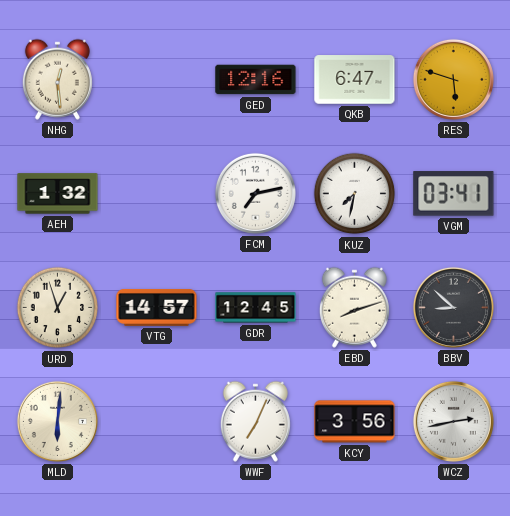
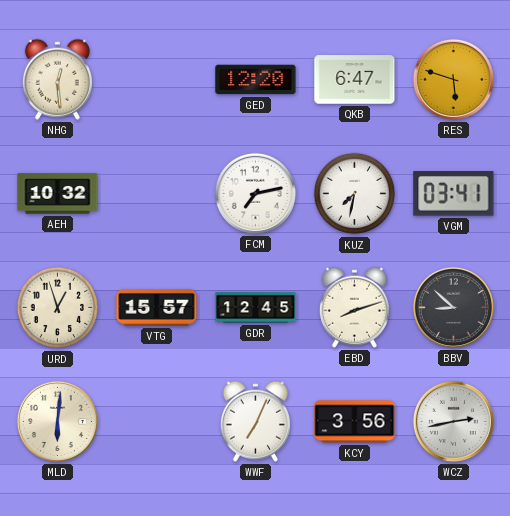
GED: 12:16 -> 12:20
AEH: 1:32 -> 10:32
VTG: 14:57 -> 15:57
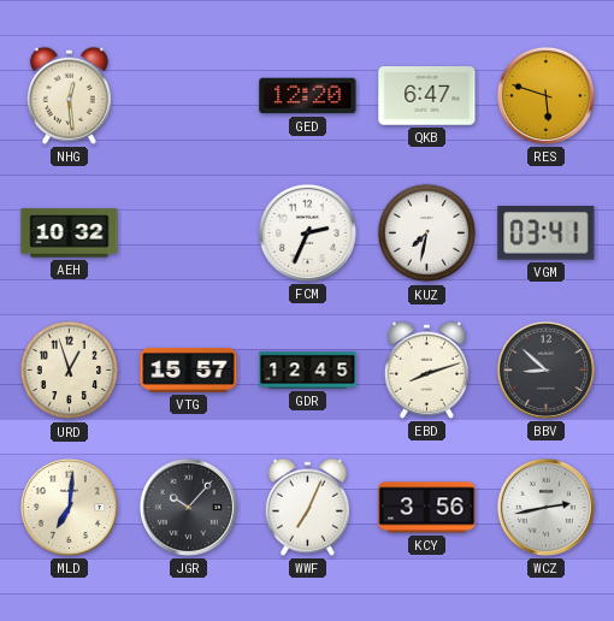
FCM: 7:13 -> 2:34
MLD: 6:01 -> 7:01
JGR: none -> 10:07
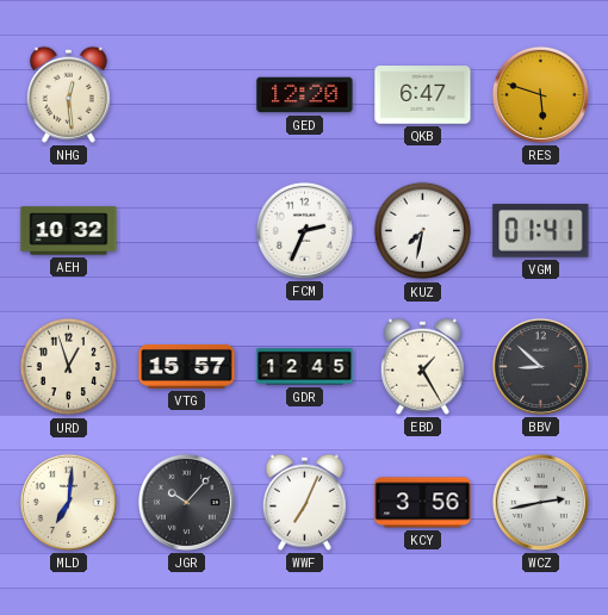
VGM: 03:41 -> 01:41
EBD: 8:12 -> 1:25
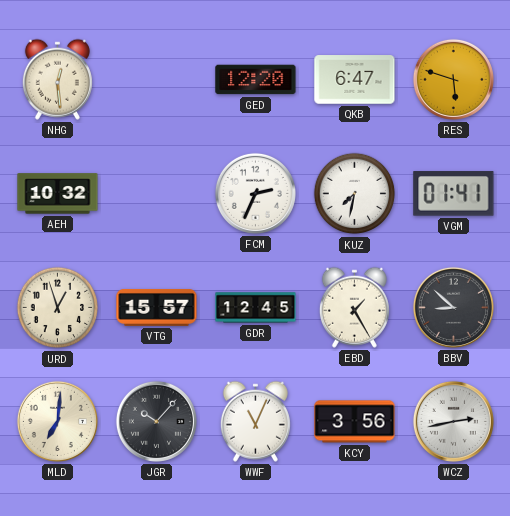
WWF: 7:04 -> 11:04
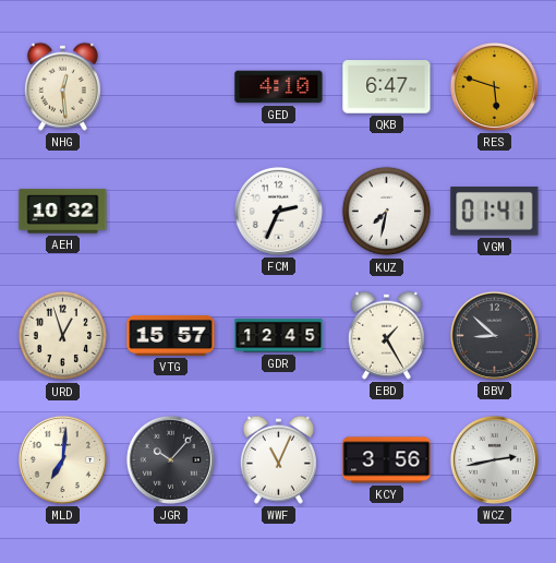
GED: 12:20 -> 4:10
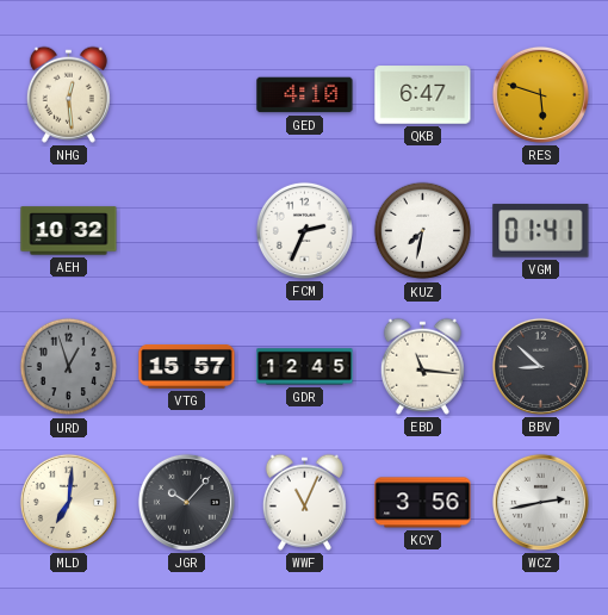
URD dial: cream -> grey
EBD: 1:25 -> 11:16
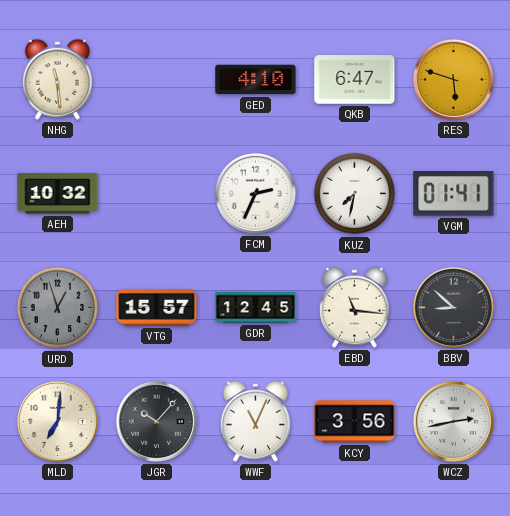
NHG: 12:29 -> 11:29
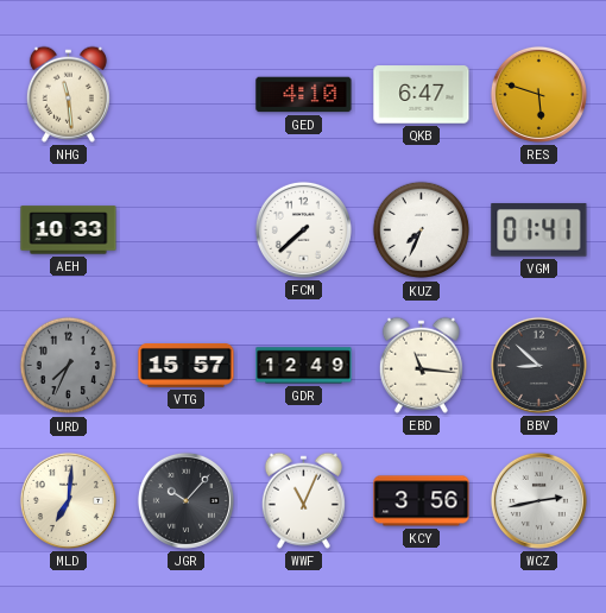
AEH: 10:32 -> 10:33
FCM: 2:34 -> 7:38
KUZ: 7:32 -> 7:34
URD: 12:57 -> 7:34
GDR: 12:45 -> 12:49
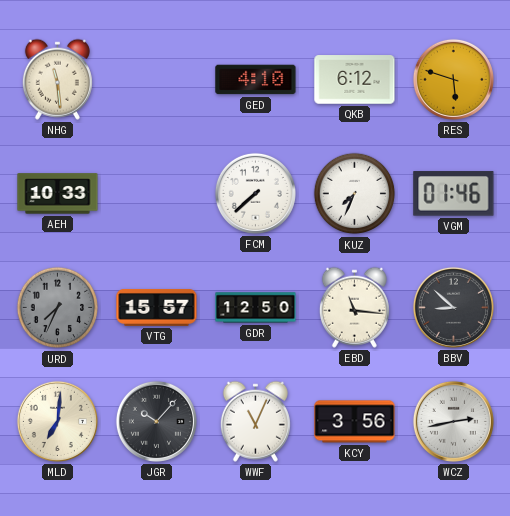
QKB: 6:47 -> 6:12
VGM: 01:41 -> 01:46
GDR: 12:49 -> 12:50
